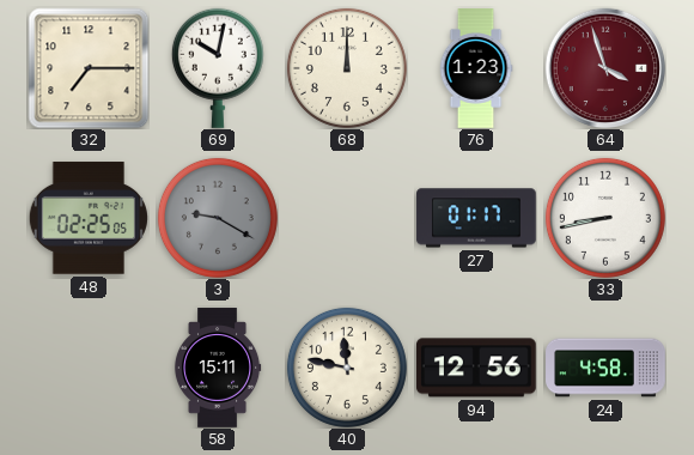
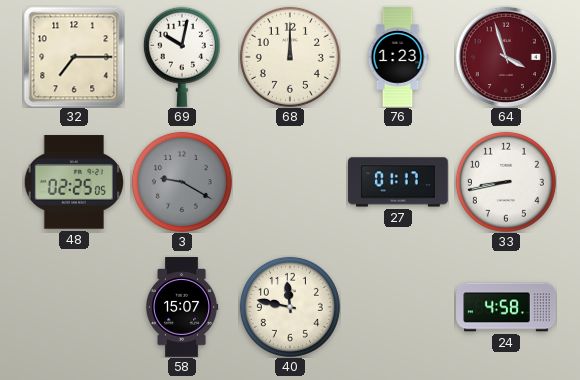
58: 15:11 -> 15:07
94: 12:56 -> none
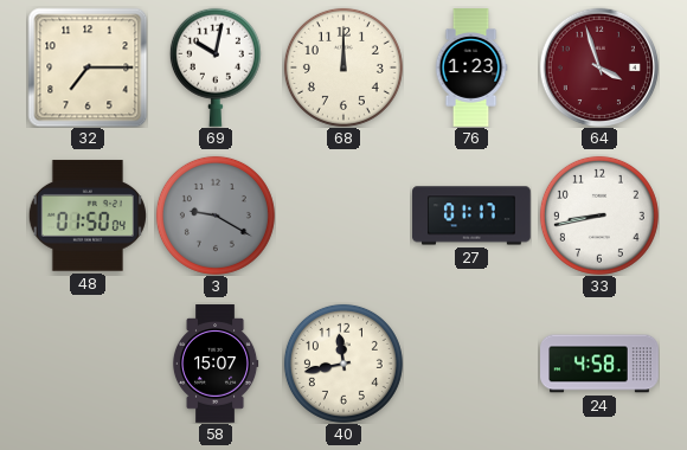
48: 02:25 -> 01:50
40: 11:47 -> 11:43
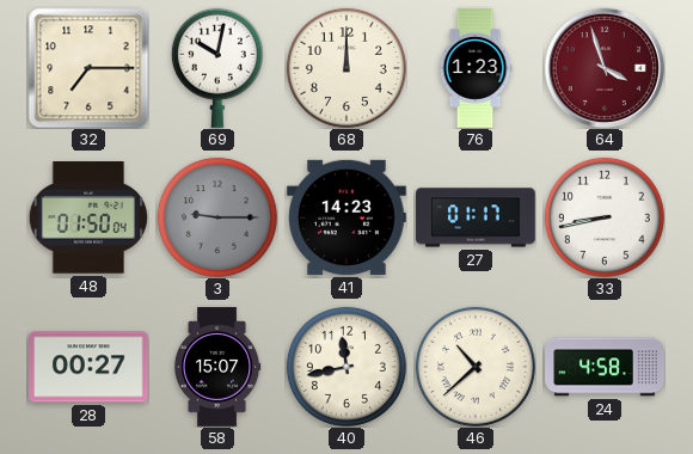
3: 9:20 -> 9:15
41: none -> 14:23
28: none -> 00:27
46: none -> 10:38
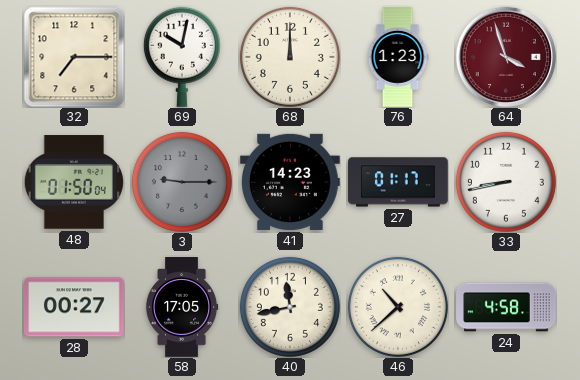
58: 15:07 -> 17:05
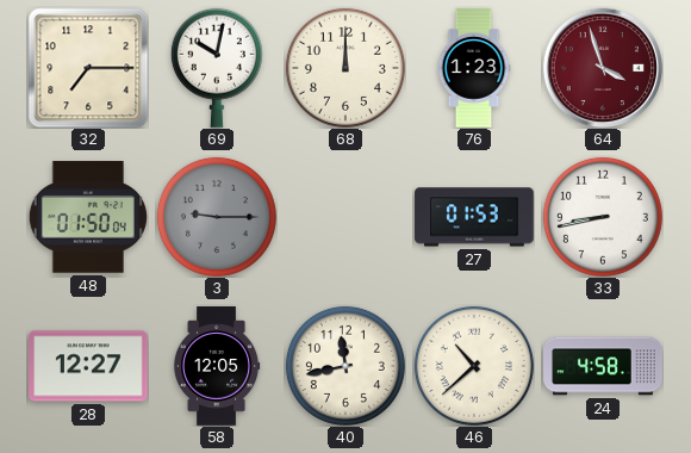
41: 14:23 -> none
27: 01:17 -> 01:53
28: 00:27 -> 12:27
58: 17:05 -> 12:05
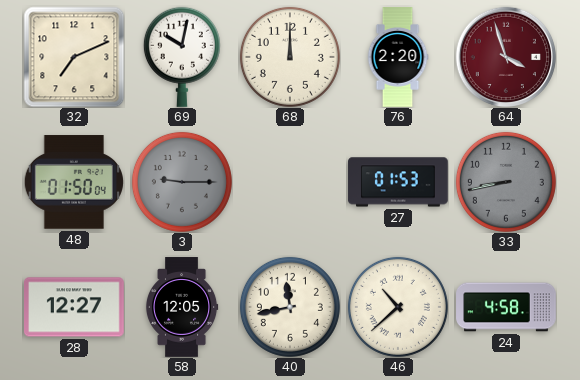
32: 7:15 -> 7:11
76: 1:23 -> 2:20
33 dial: white -> grey
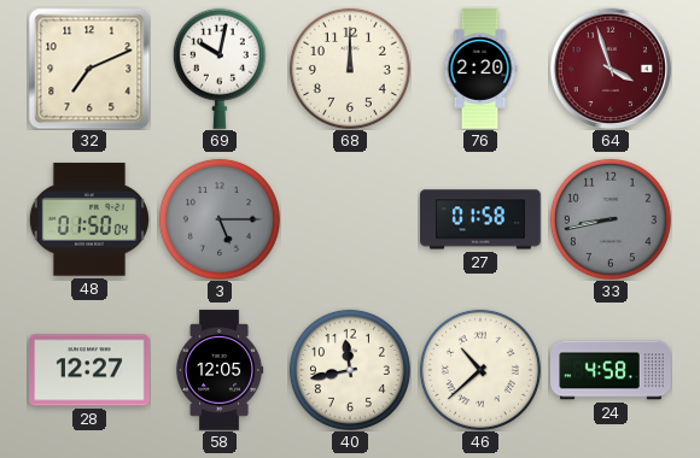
3: 9:15 -> 5:15
27: 01:53 -> 01:58
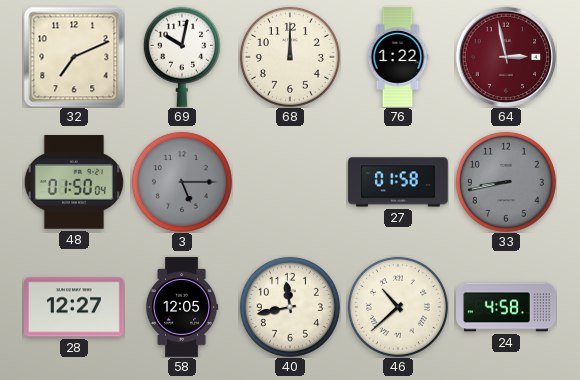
76: 2:20 -> 1:22
64: 3:57 -> 2:58
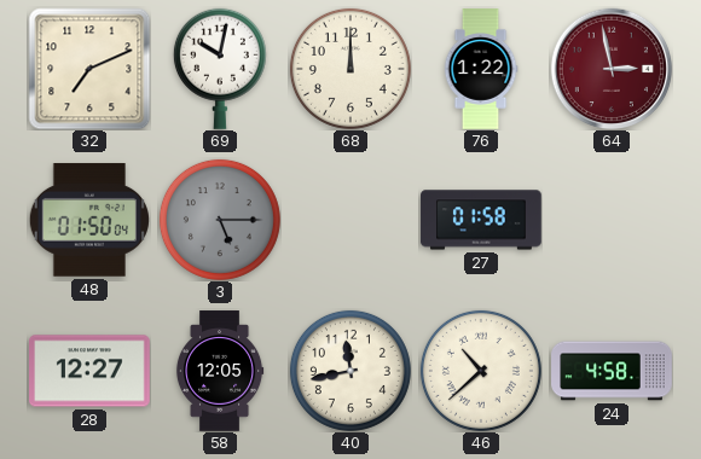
33: 8:43 -> none
